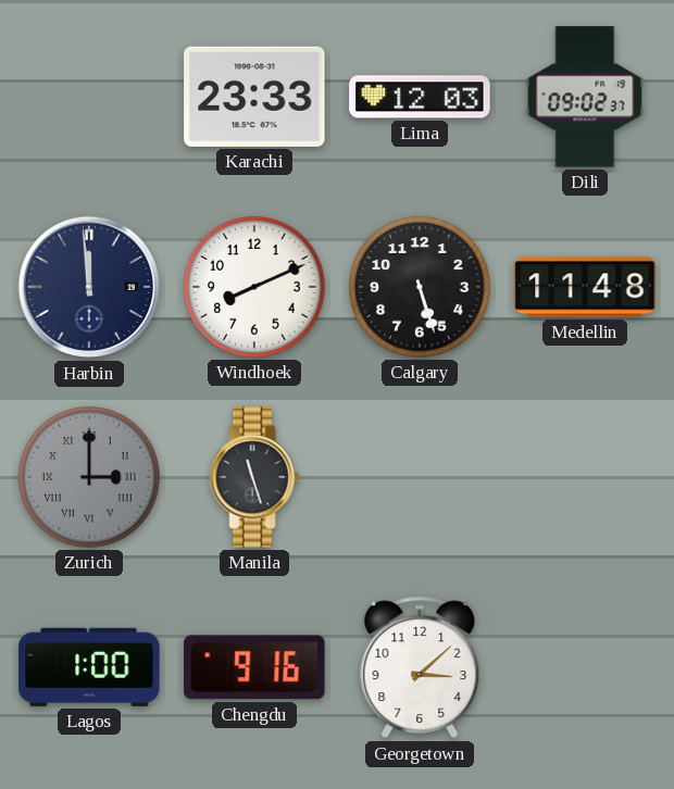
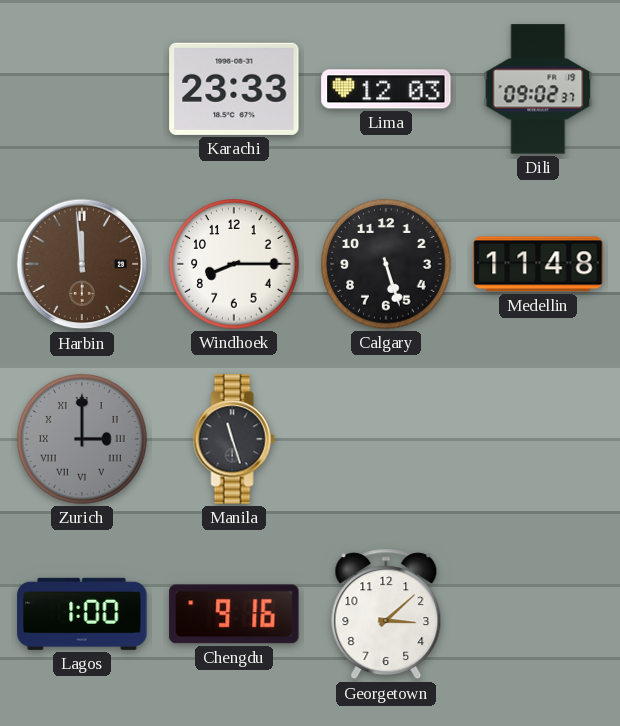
Harbin dial: navy -> brown
Windhoek: 8:11 -> 8:15
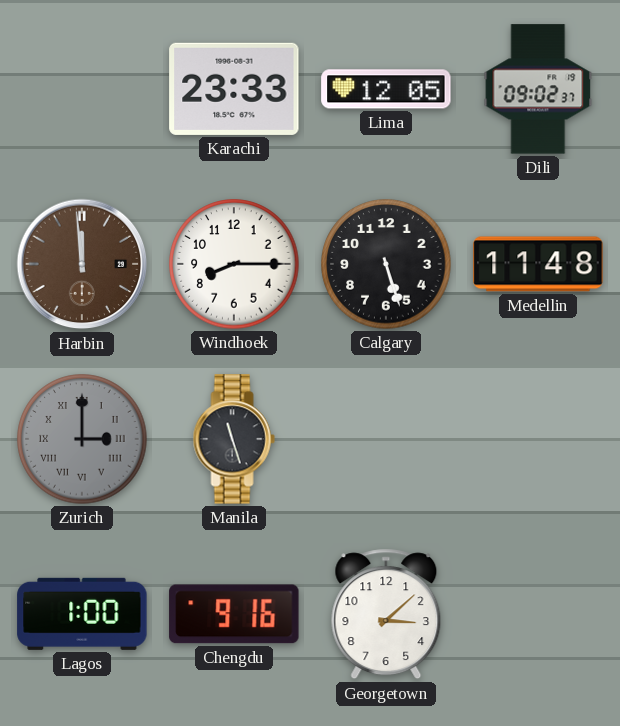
Lima: 12:03 -> 12:05
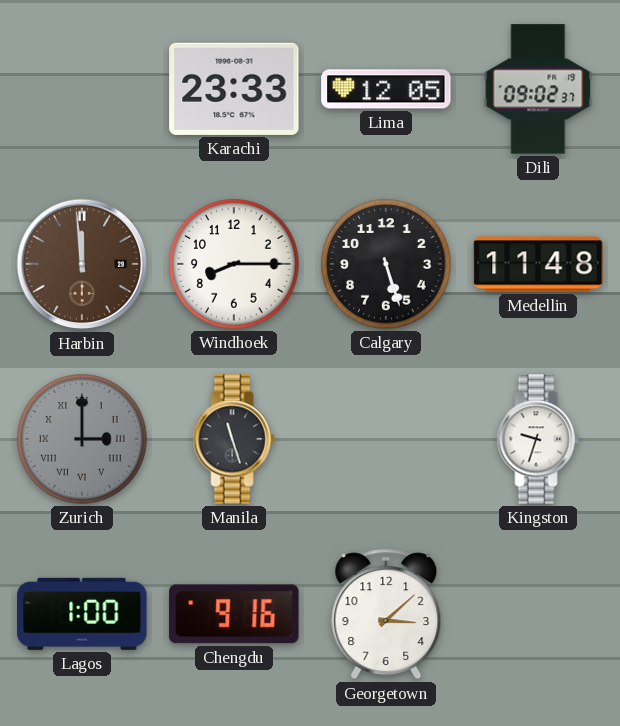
Kingston: none -> 9:33
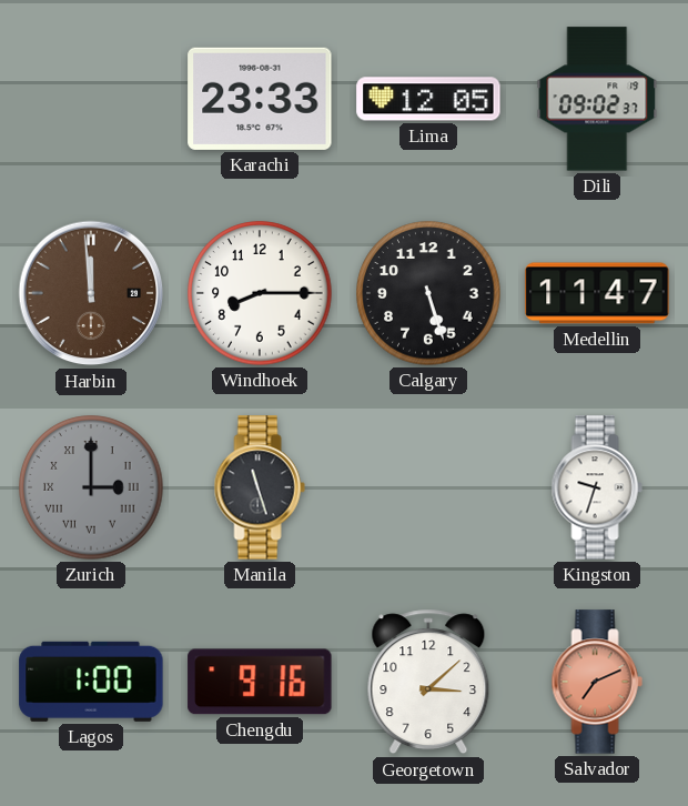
Medellin: 11:48 -> 11:47
Salvador: none -> 7:11
